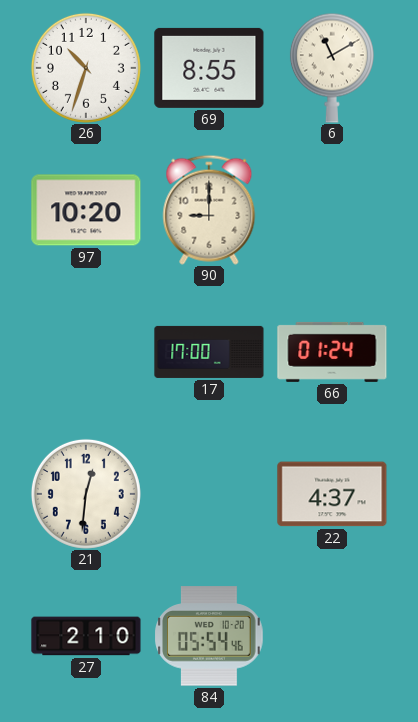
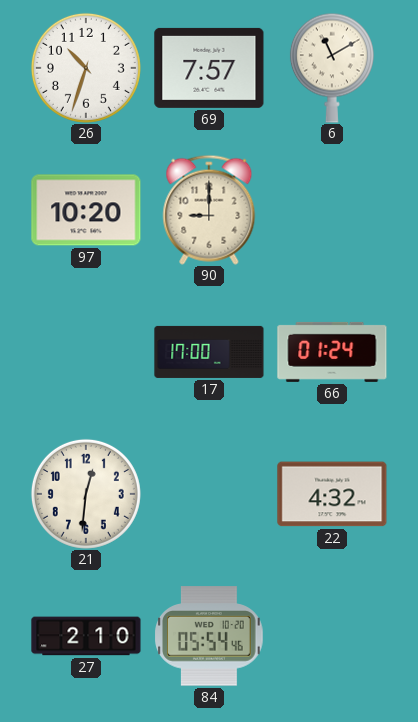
69: 8:55 -> 7:57
22: 4:37 -> 4:32
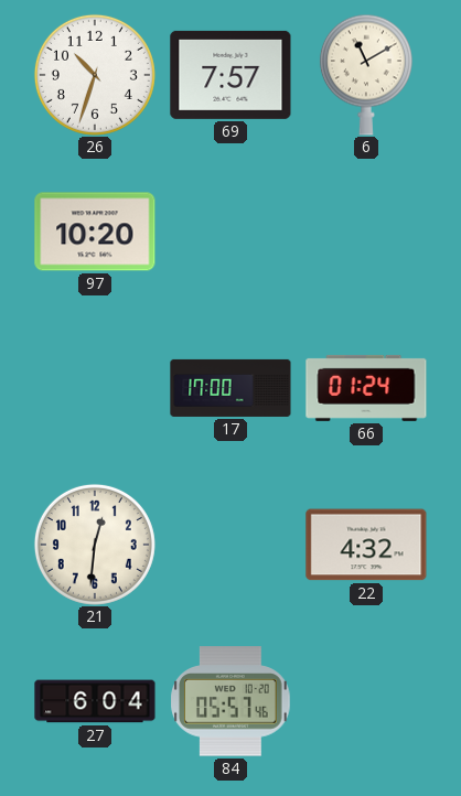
90: 9:00 -> none
27: 2:10 -> 6:04
84: 05:54 -> 05:57
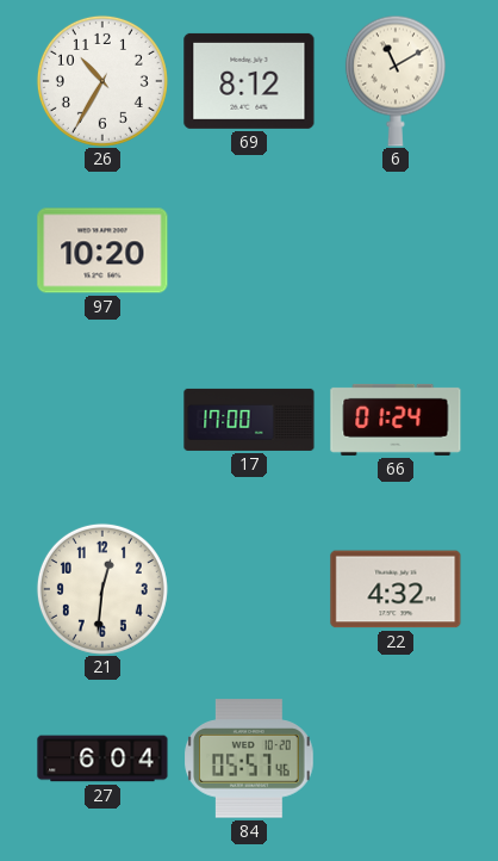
26: 10:33 -> 10:35
69: 7:57 -> 8:12
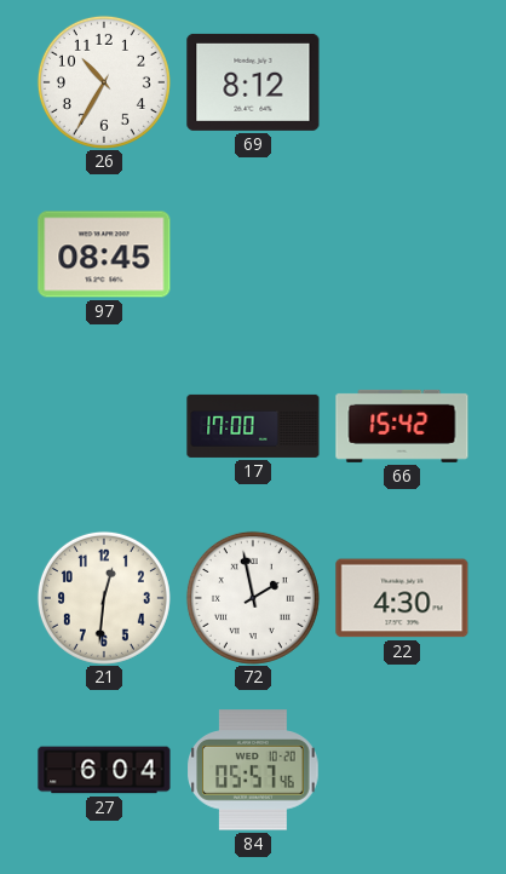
6: 11:10 -> none
97: 10:20 -> 08:45
66: 01:24 -> 15:42
72: none -> 1:58
22: 4:32 -> 4:30
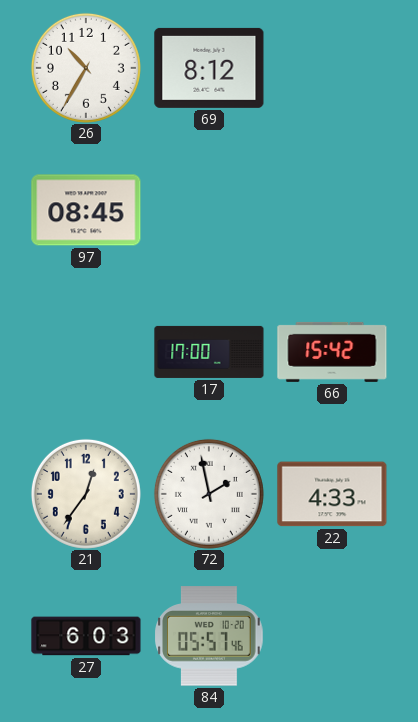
21: 12:31 -> 12:36
22: 4:30 -> 4:33
27: 6:04 -> 6:03
